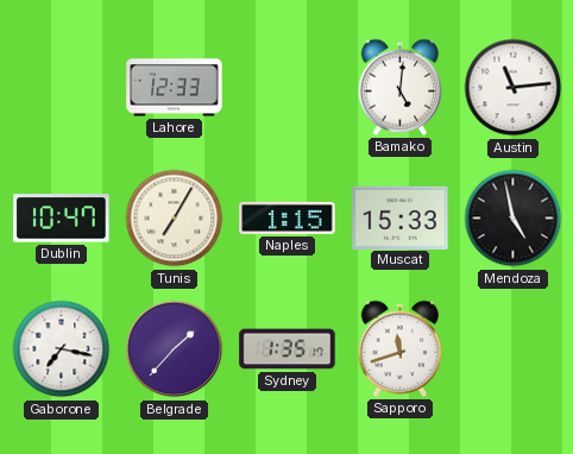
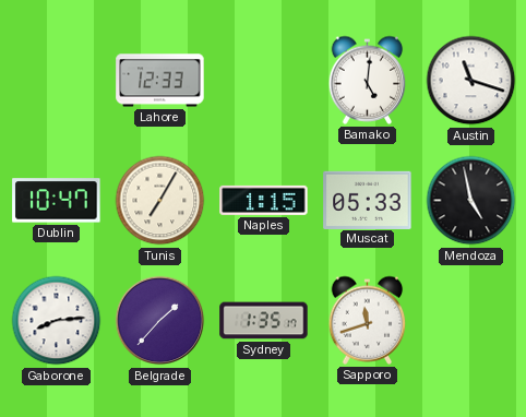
Austin: 11:14 -> 11:18
Muscat: 15:33 -> 05:33
Gaborone: 7:17 -> 8:14
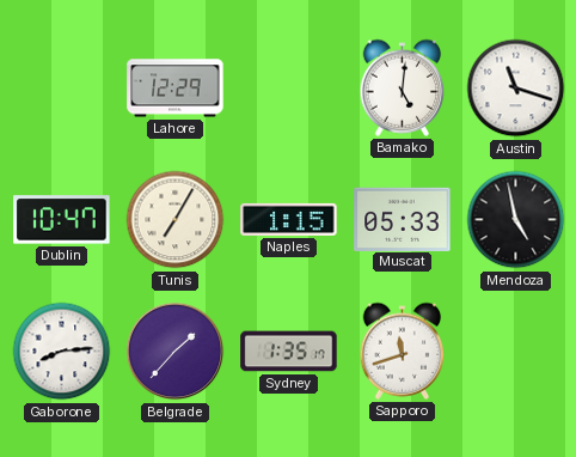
Lahore: 12:33 -> 12:29
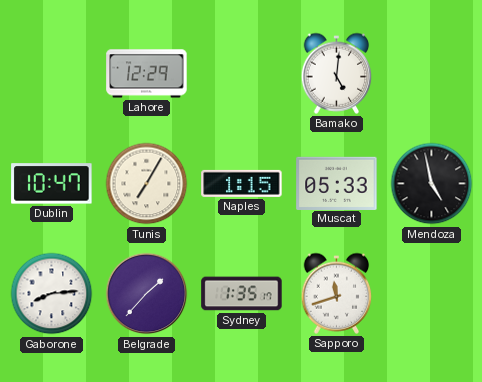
Austin: 11:18 -> none
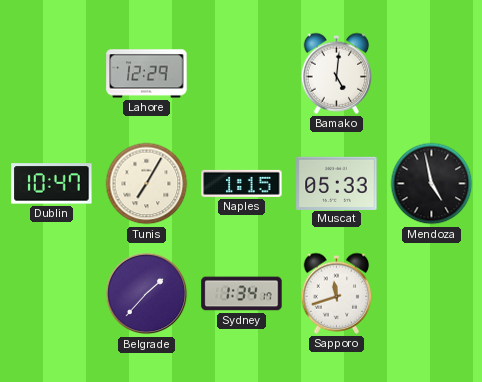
Gaborone: 8:14 -> none
Sydney: 1:35 -> 1:34
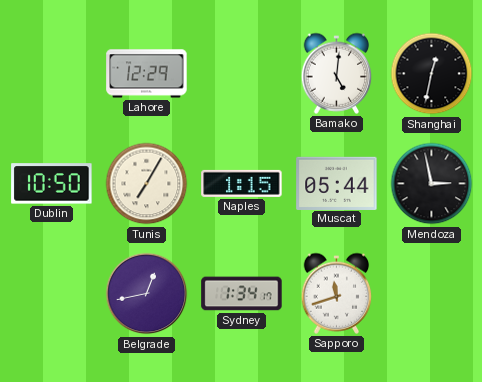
Shanghai: none -> 12:32
Dublin: 10:47 -> 10:50
Muscat: 05:33 -> 05:44
Mendoza: 4:58 -> 2:58
Belgrade: 1:37 -> 12:43
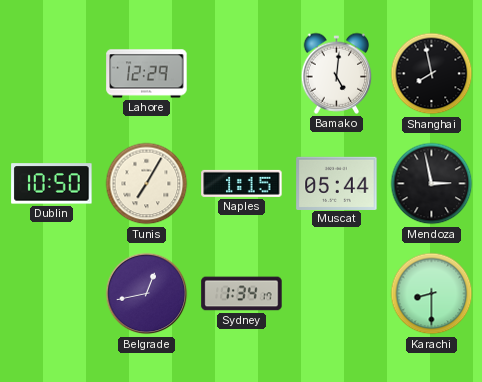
Shanghai: 12:32 -> 7:58
Sapporo: 11:42 -> none
Karachi: none -> 8:30
